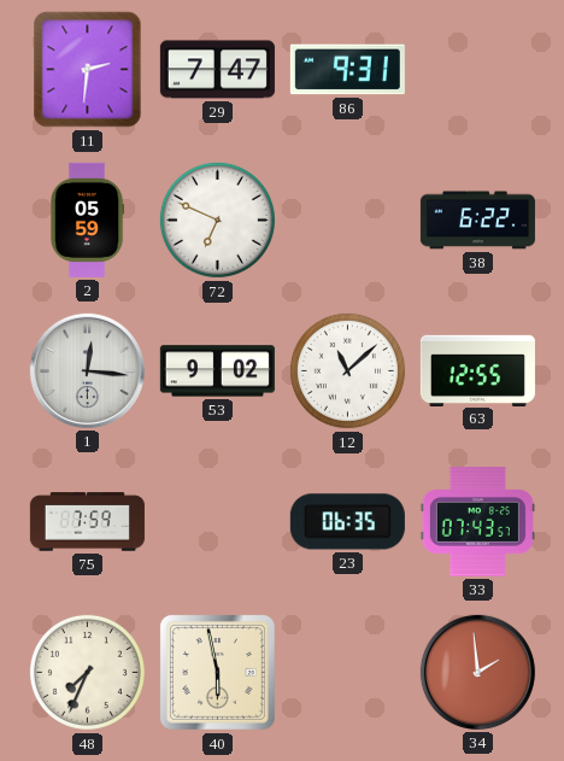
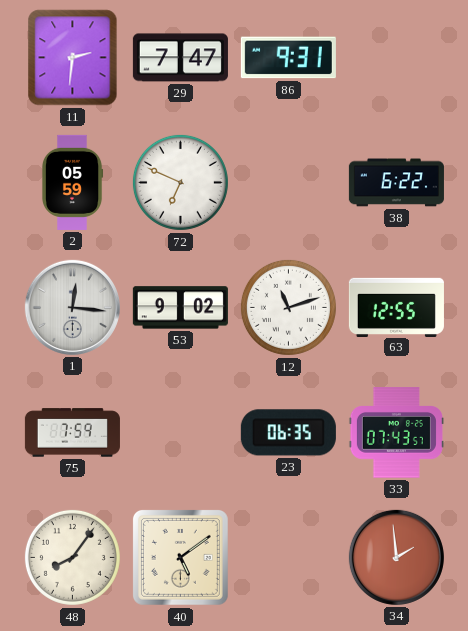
12: 11:08 -> 11:12
48: 7:34 -> 8:06
40: 5:58 -> 5:09
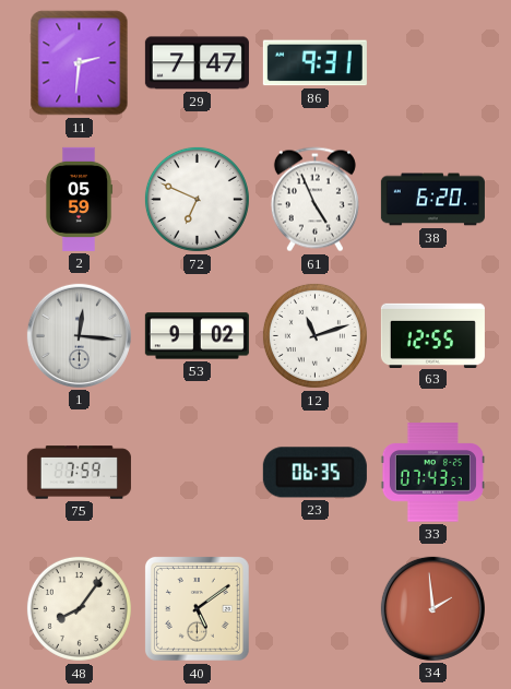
61: none -> 4:56
38: 6:22 -> 6:20
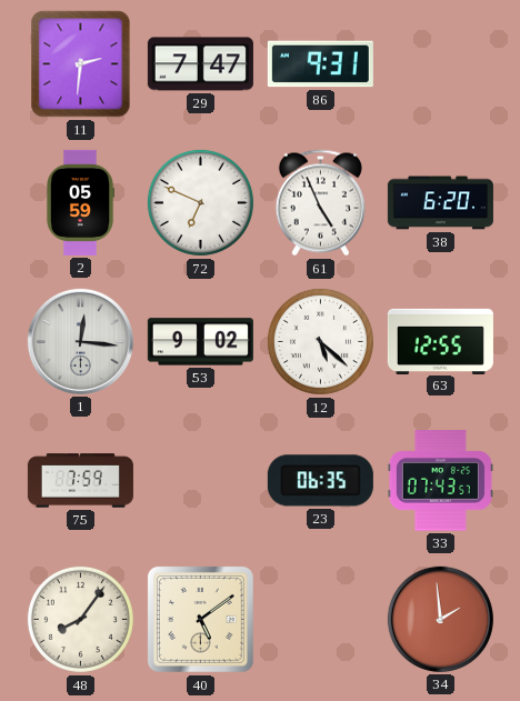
12: 11:12 -> 5:22
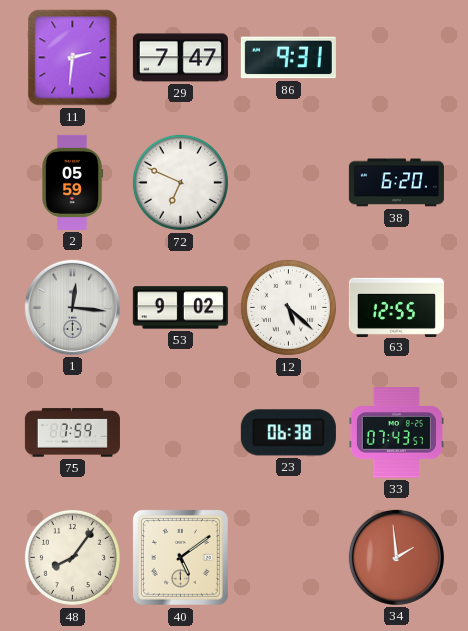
61: 4:56 -> none
23: 06:35 -> 06:38
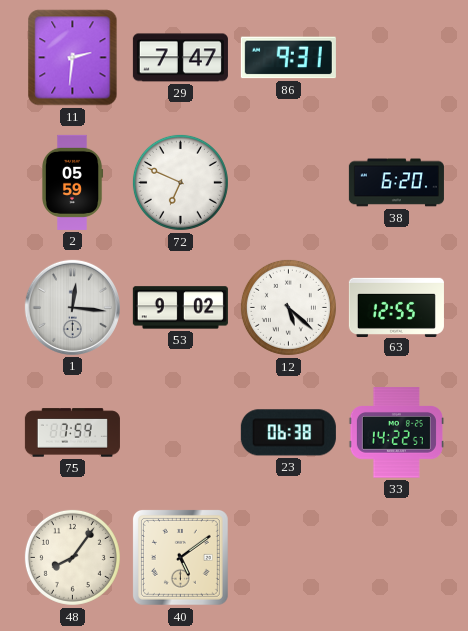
33: 07:43 -> 14:22
34: 1:59 -> none
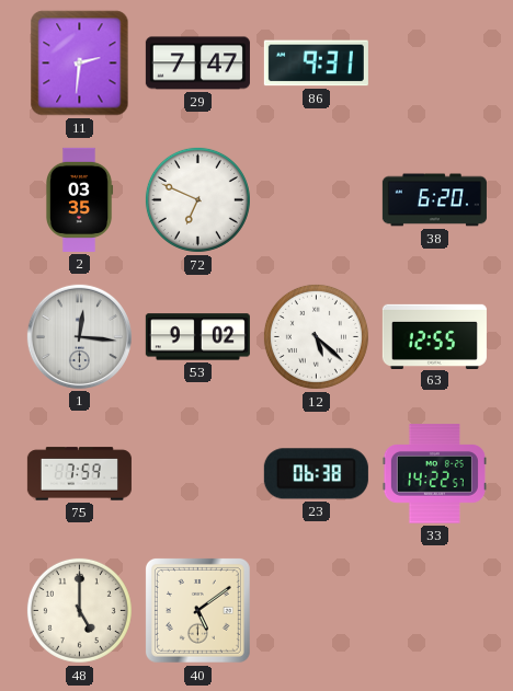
2: 05:59 -> 03:35
48: 8:06 -> 5:00
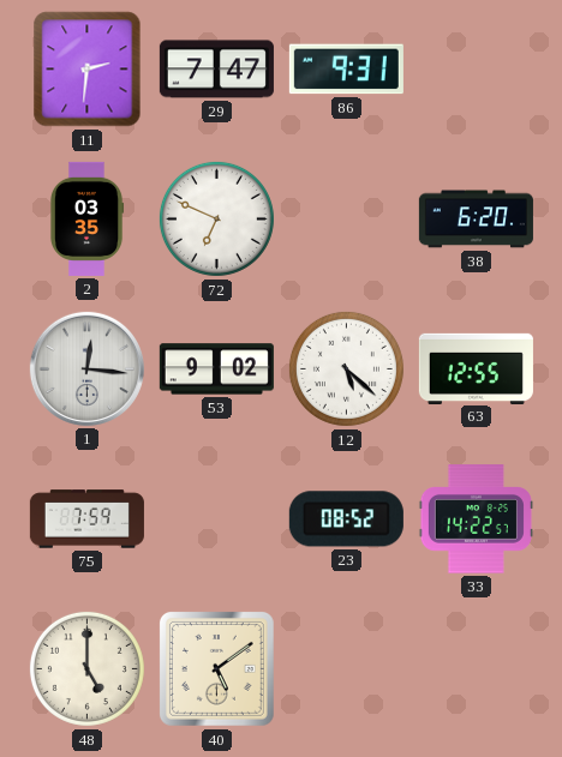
23: 06:38 -> 08:52
